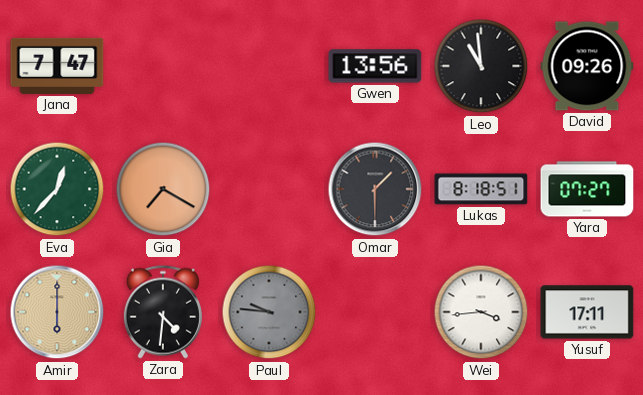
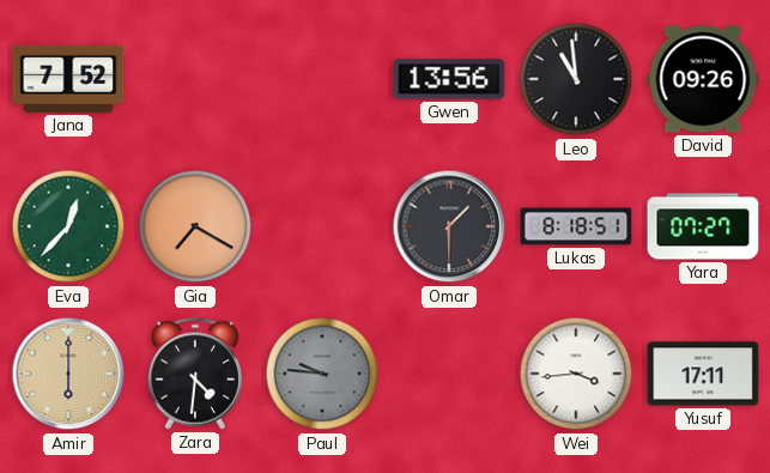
Jana: 7:47 -> 7:52
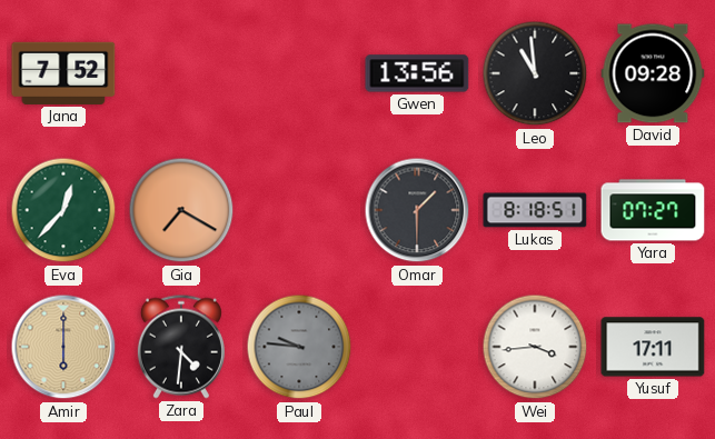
David: 09:26 -> 09:28
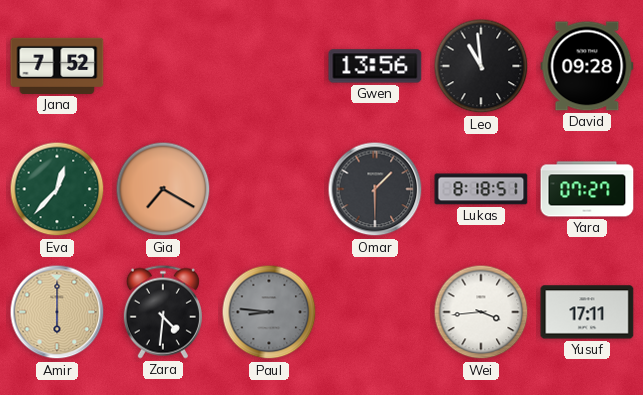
Paul: 9:46 -> 8:46
